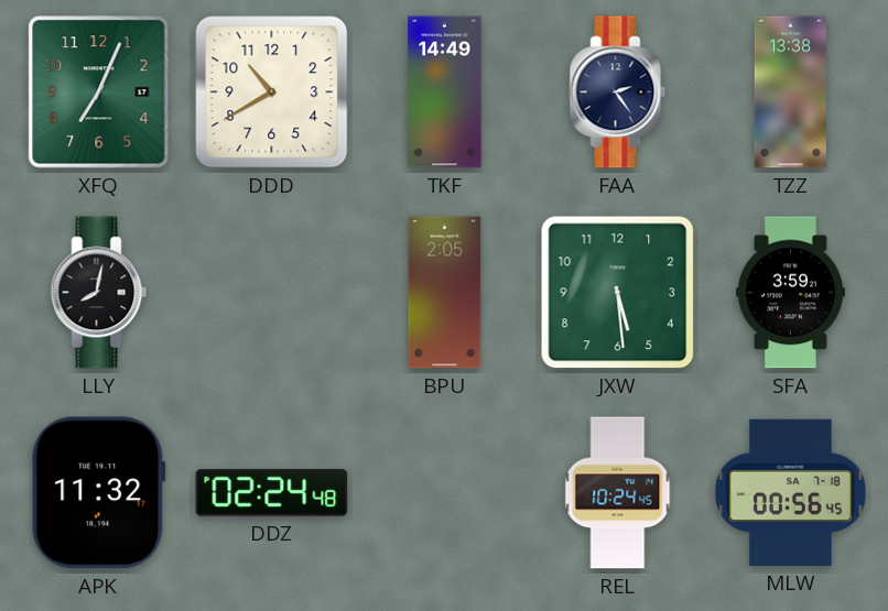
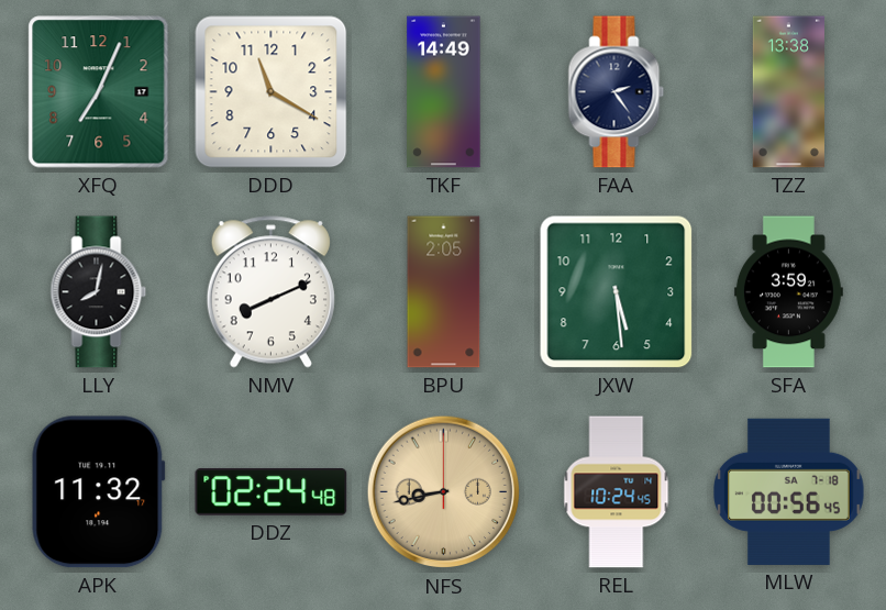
DDD: 10:40 -> 11:20
NMV: none -> 8:11
NFS: none -> 8:43
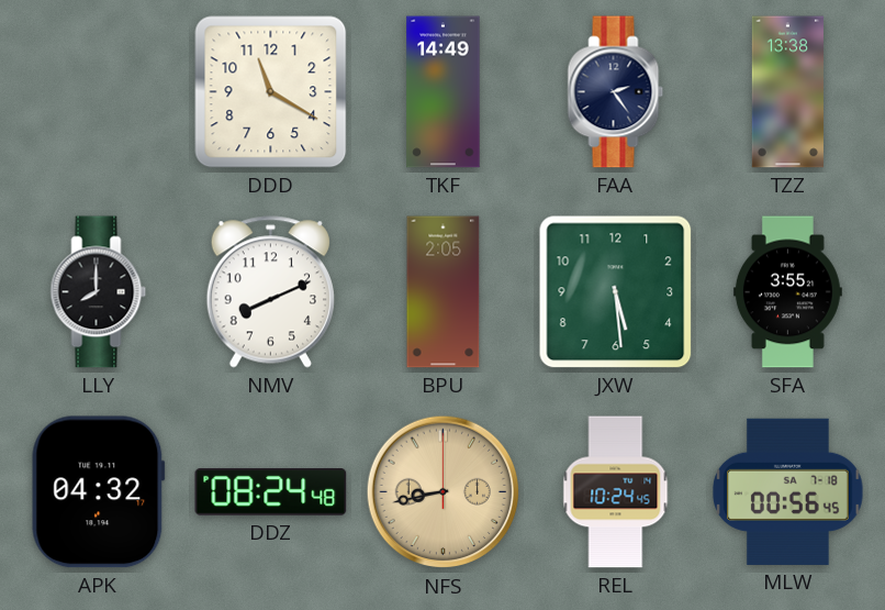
XFQ: 7:04 -> none
LLY: 8:02 -> 8:00
SFA: 3:59 -> 3:55
APK: 11:32 -> 04:32
DDZ: 02:24 -> 08:24
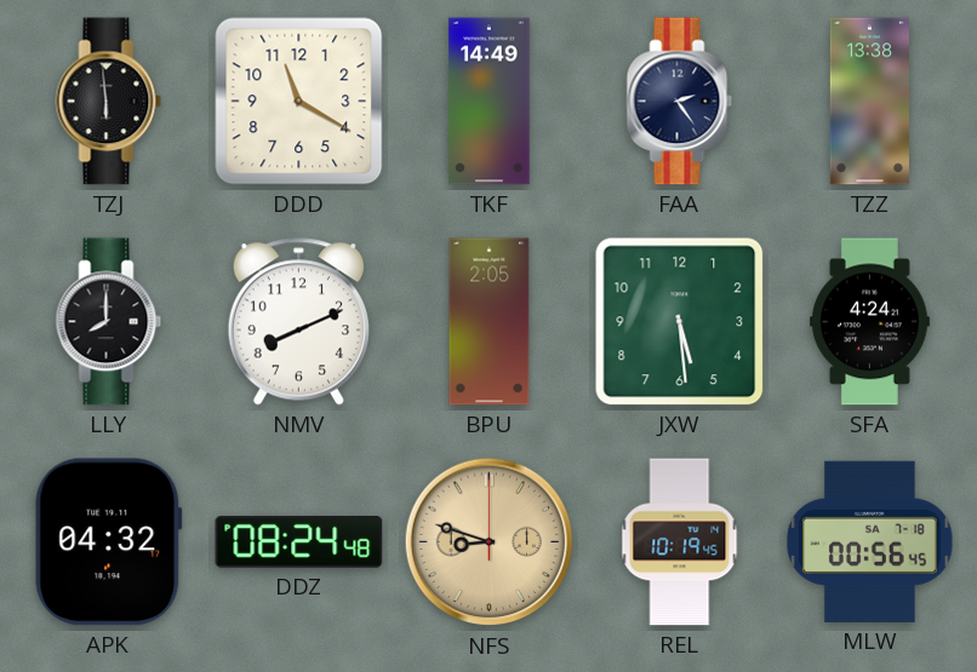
TZJ: none -> 5:59
SFA: 3:55 -> 4:24
NFS: 8:43 -> 8:48
REL: 10:24 -> 10:19
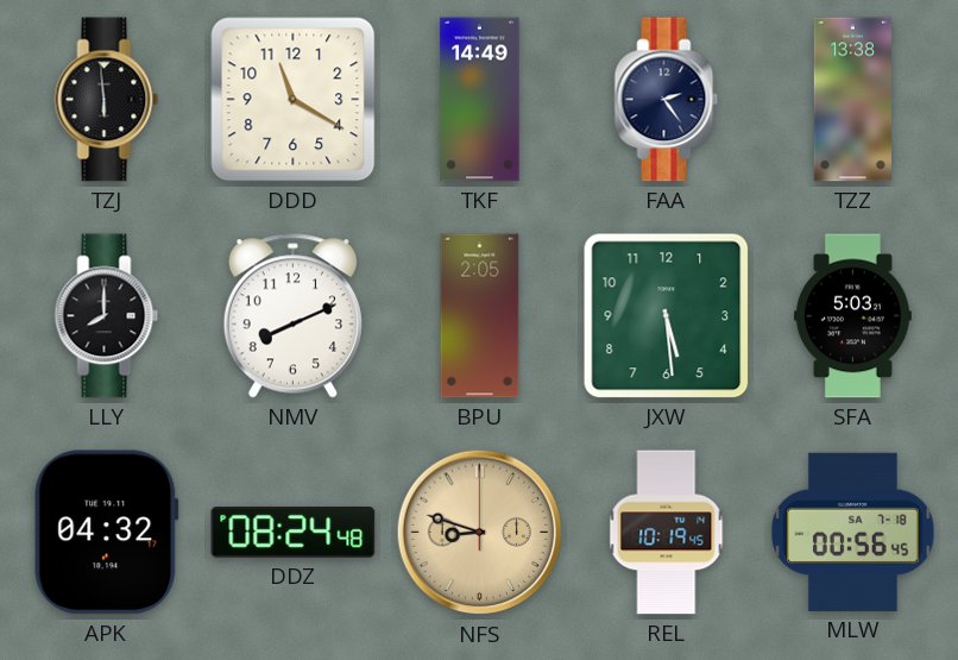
SFA: 4:24 -> 5:03
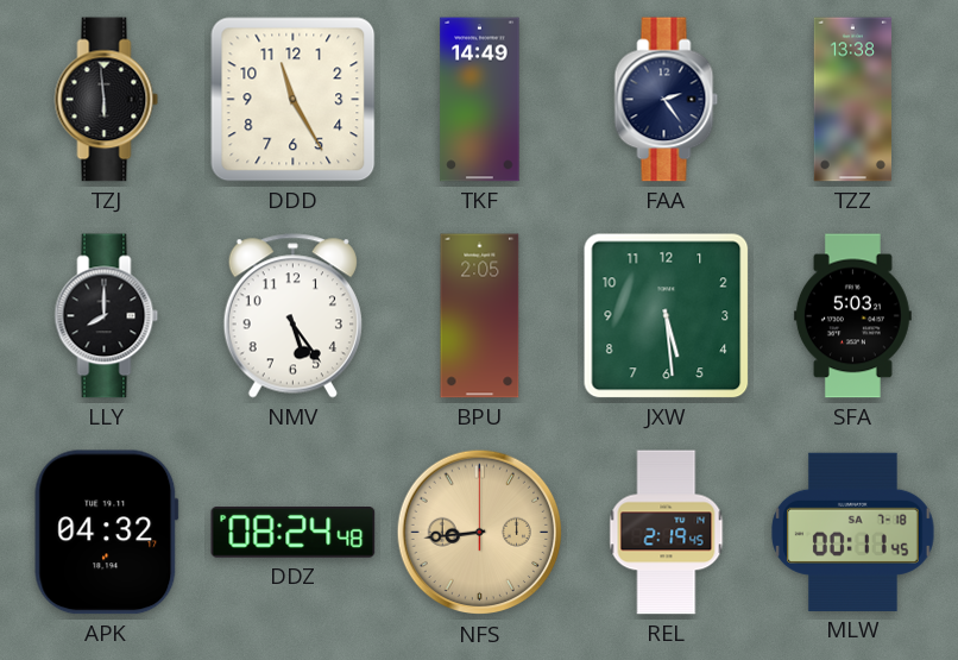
DDD: 11:20 -> 11:25
NMV: 8:11 -> 5:24
NFS: 8:48 -> 8:44
REL: 10:19 -> 2:19
MLW: 00:56 -> 00:11
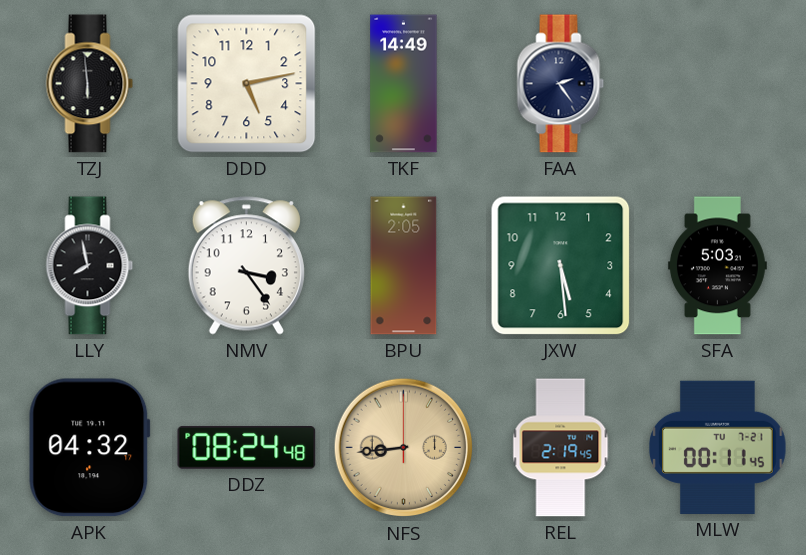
DDD: 11:25 -> 5:13
TZZ: 13:38 -> none
LLY: 8:00 -> 7:58
NMV: 5:24 -> 3:24
MLW date: SA 7-18 -> TU 7-21
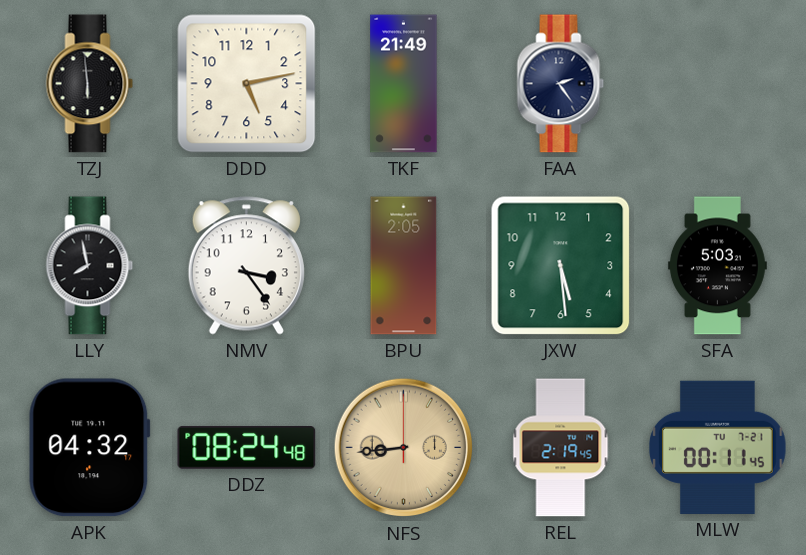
TKF: 14:49 -> 21:49
